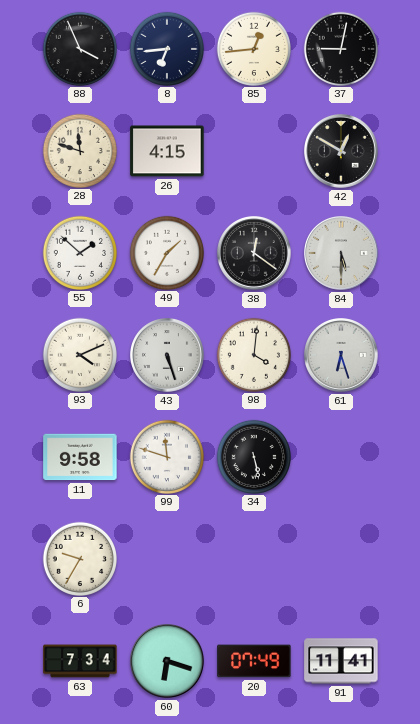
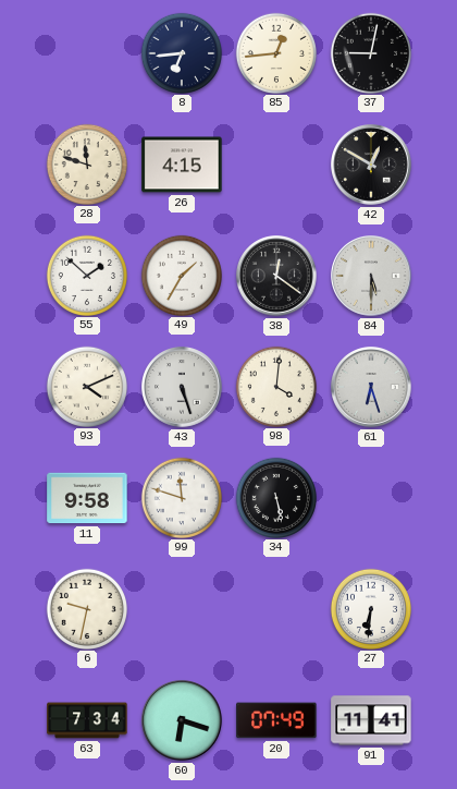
88: 3:56 -> none
6: 9:35 -> 9:32
27: none -> 6:31
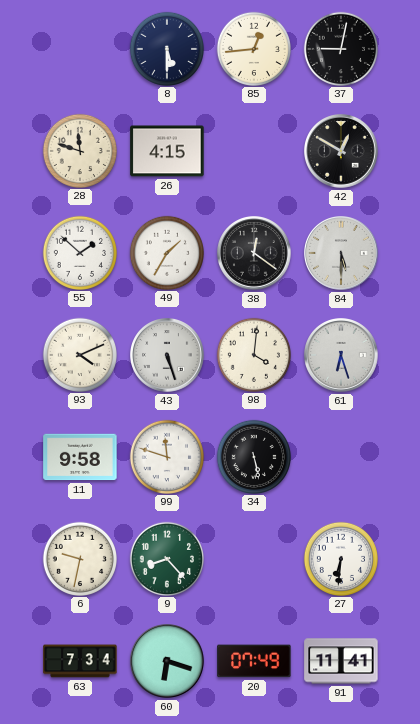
8: 6:44 -> 5:30
9: none -> 8:23
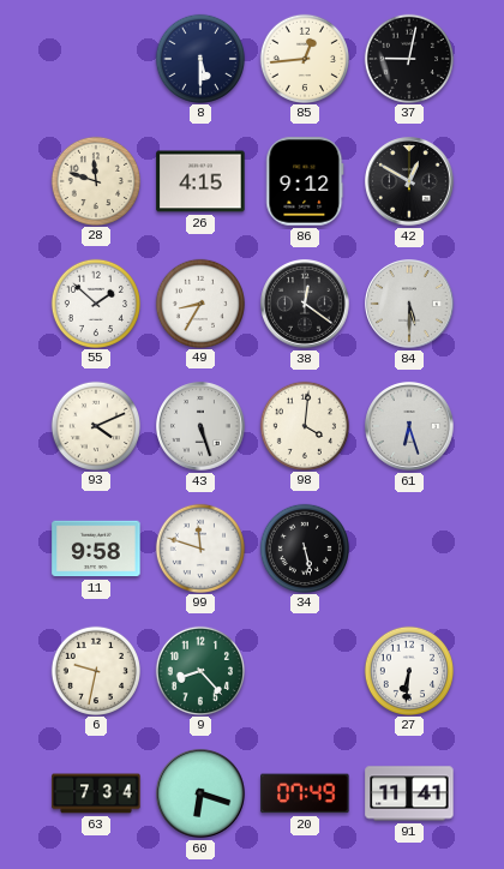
86: none -> 9:12
49: 1:35 -> 8:35
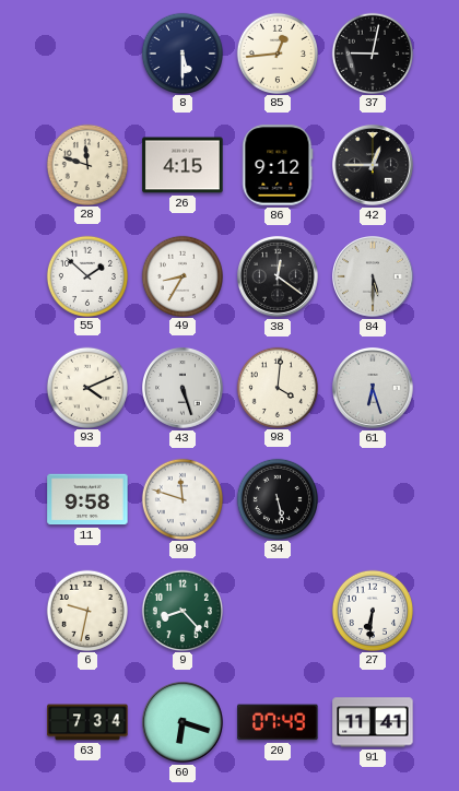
42: 12:50 -> 12:45
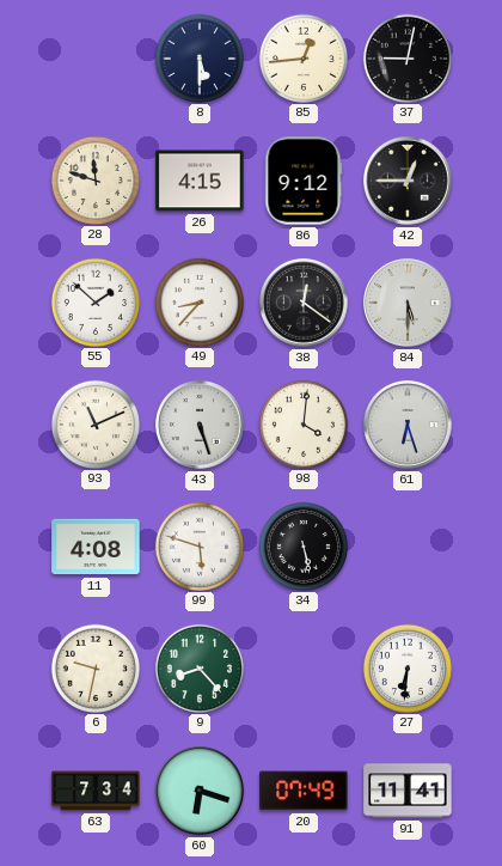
49: 8:35 -> 8:37
93: 4:11 -> 11:11
11: 9:58 -> 4:08
99: 11:48 -> 5:48
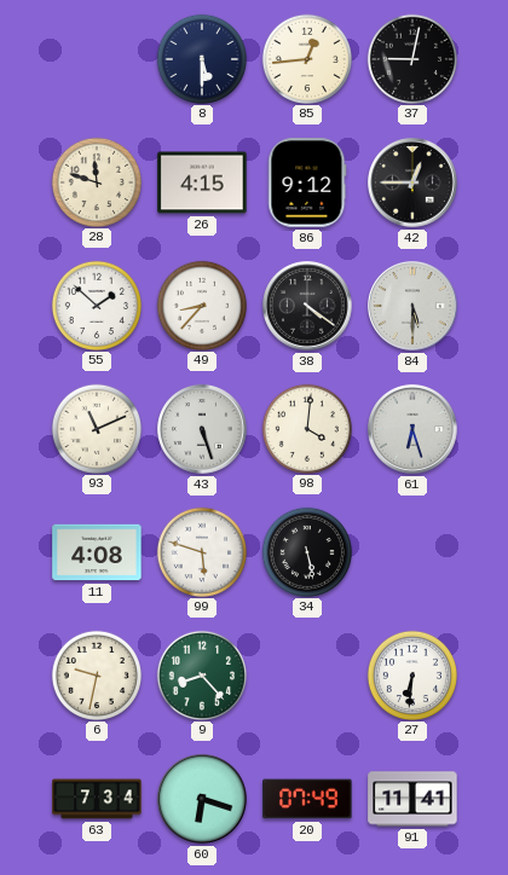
38: 12:21 -> 4:21
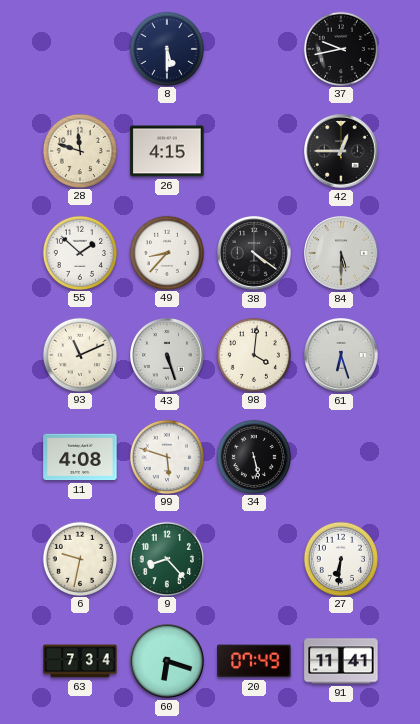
85: 12:44 -> none
37: 9:02 -> 9:43
86: 9:12 -> none
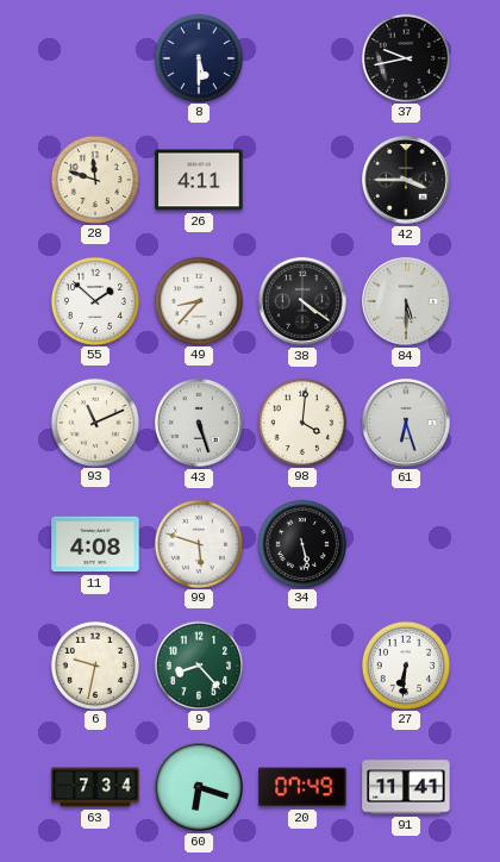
26: 4:15 -> 4:11
42: 12:45 -> 3:45
